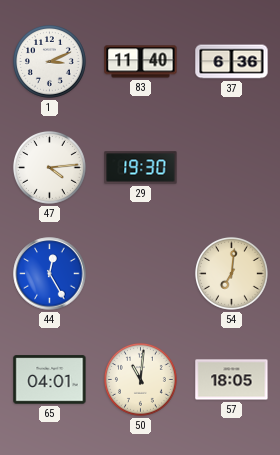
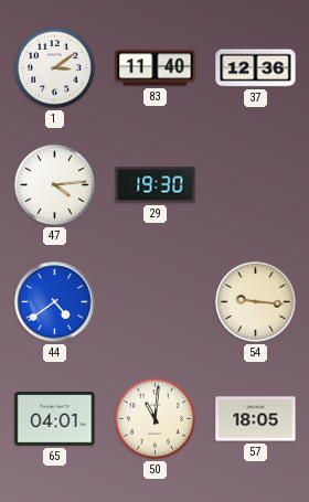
1: 3:11 -> 3:09
37: 6:36 -> 12:36
44: 12:25 -> 4:39
54: 7:01 -> 9:16
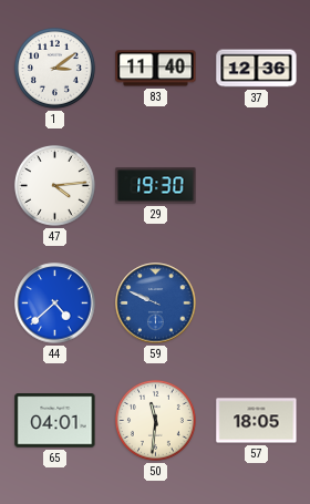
44: 4:39 -> 4:38
59: none -> 9:49
54: 9:16 -> none
50: 11:01 -> 11:31
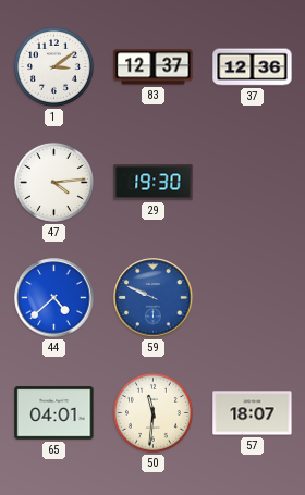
83: 11:40 -> 12:37
57: 18:05 -> 18:07
